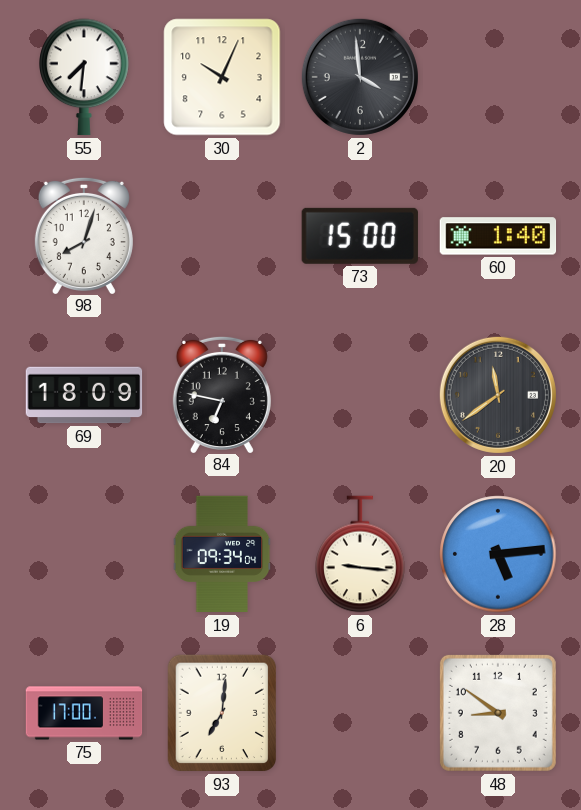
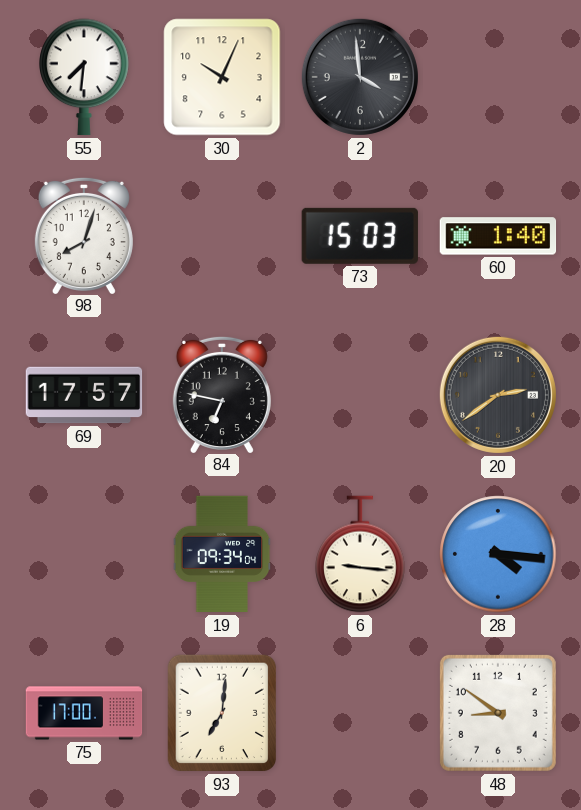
73: 15:00 -> 15:03
69: 18:09 -> 17:57
20: 11:39 -> 2:39
28: 5:14 -> 4:16
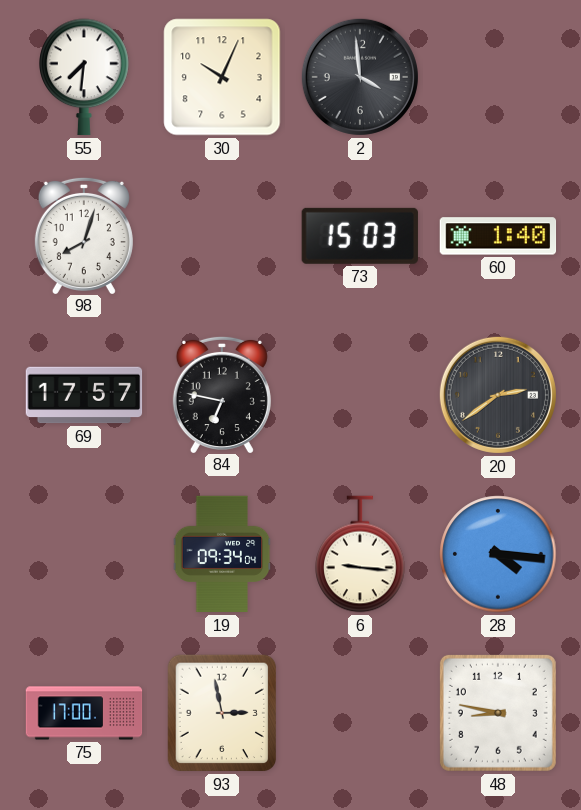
93: 7:01 -> 2:58
48: 8:51 -> 8:47
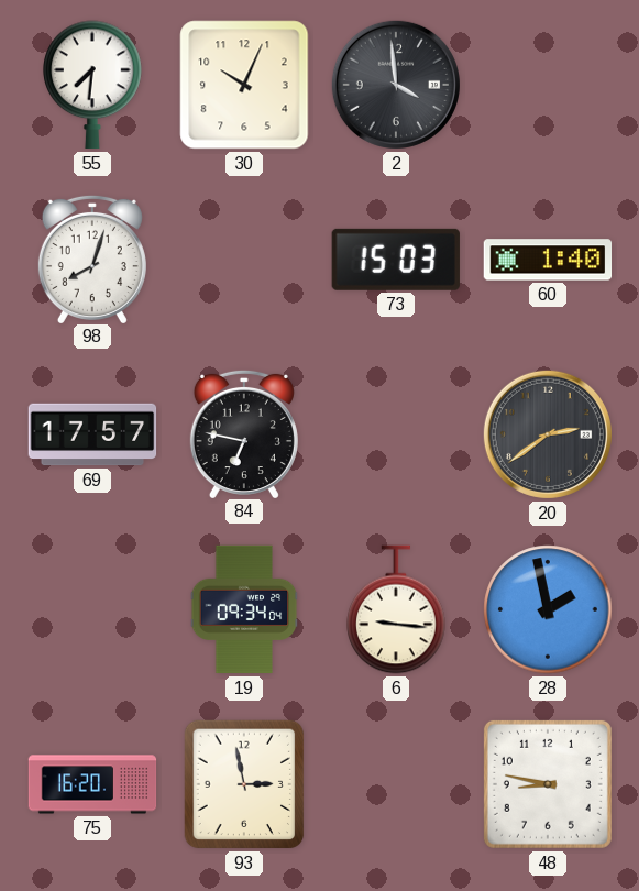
28: 4:16 -> 1:58
75: 17:00 -> 16:20
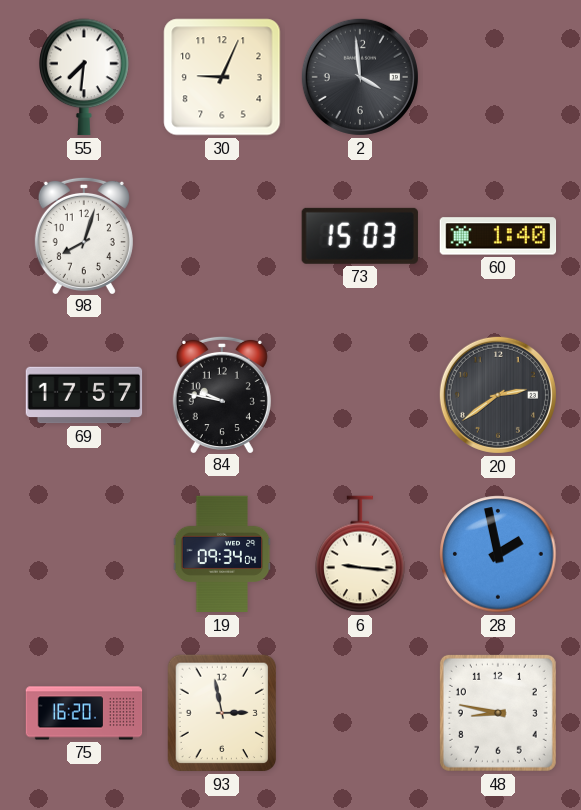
30: 10:04 -> 9:04
84: 6:47 -> 9:47
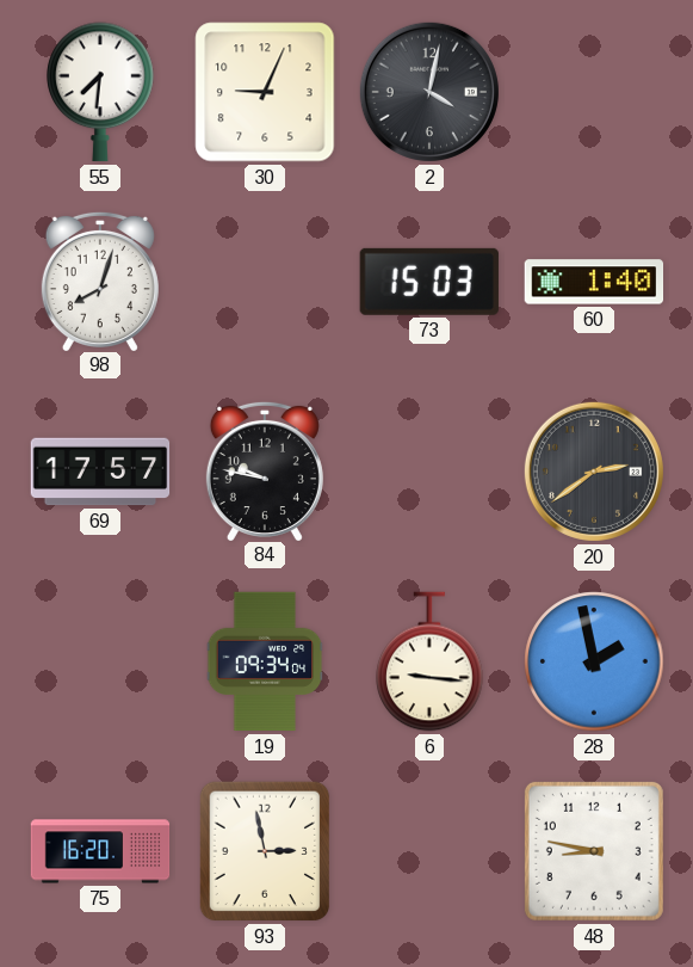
2: 3:59 -> 4:02
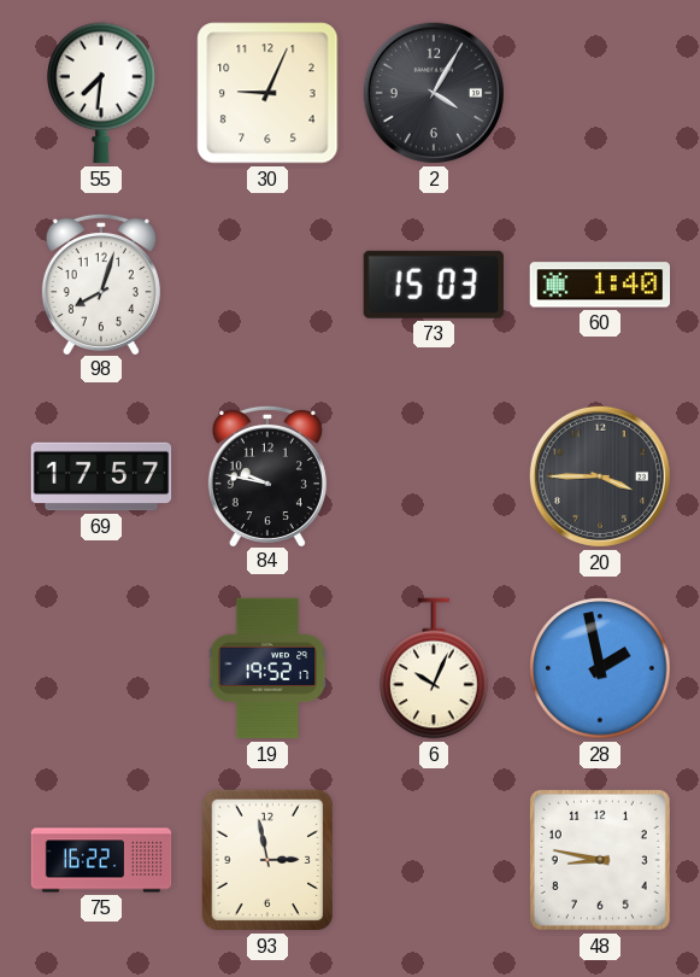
2: 4:02 -> 4:05
20: 2:39 -> 3:45
19: 09:34 -> 19:52
6: 9:16 -> 10:04
75: 16:20 -> 16:22
